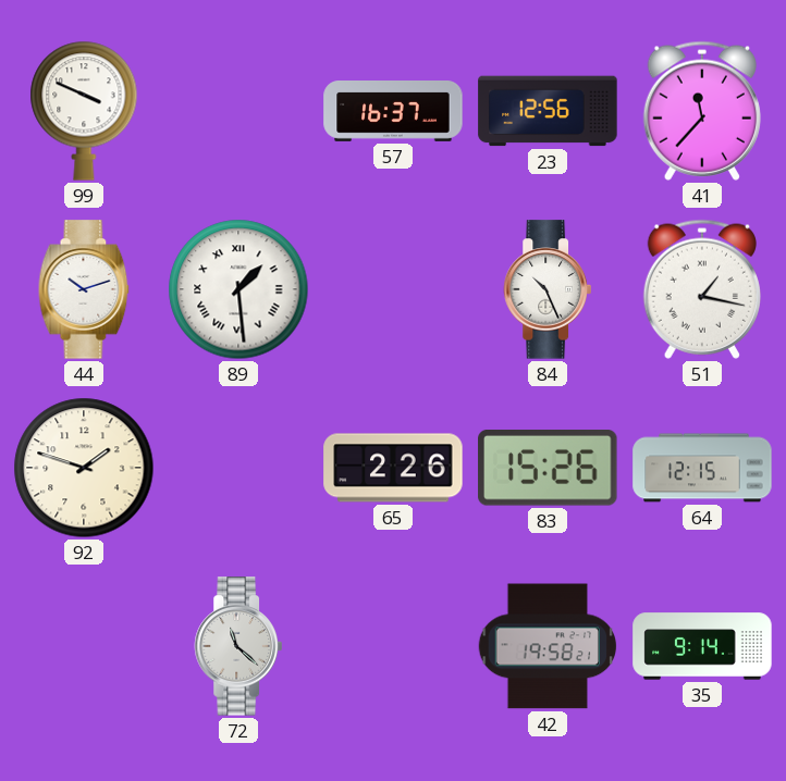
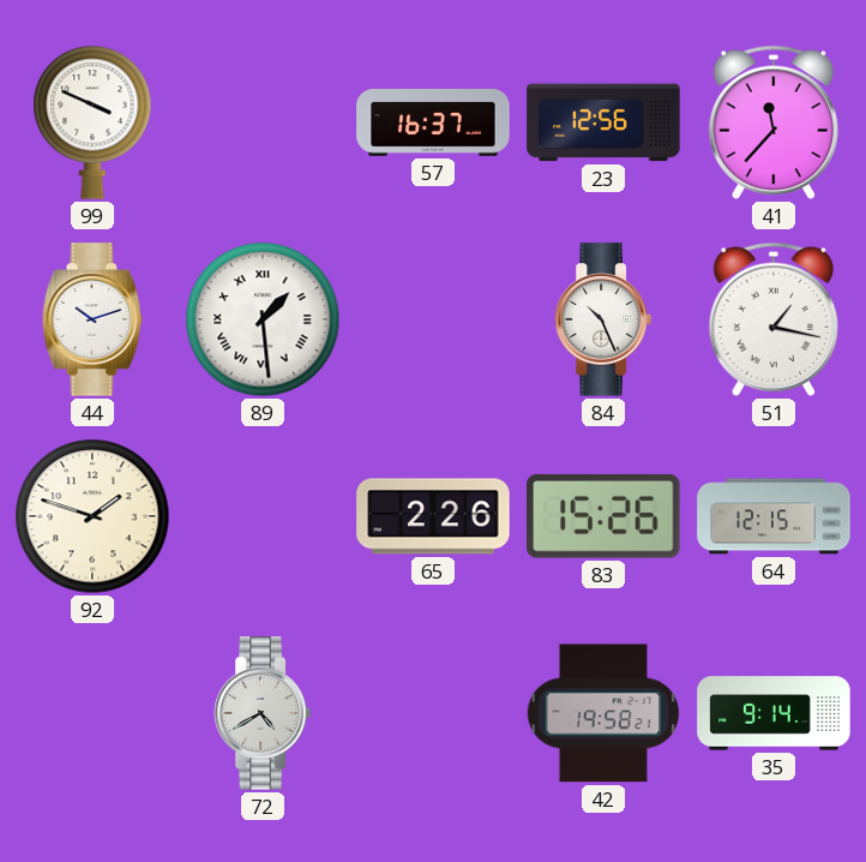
72: 11:22 -> 4:40
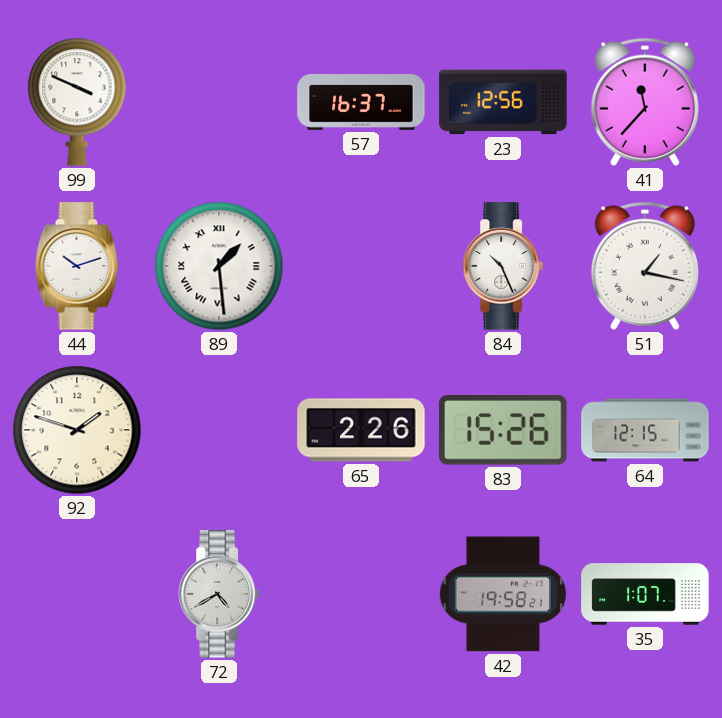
35: 9:14 -> 1:07
